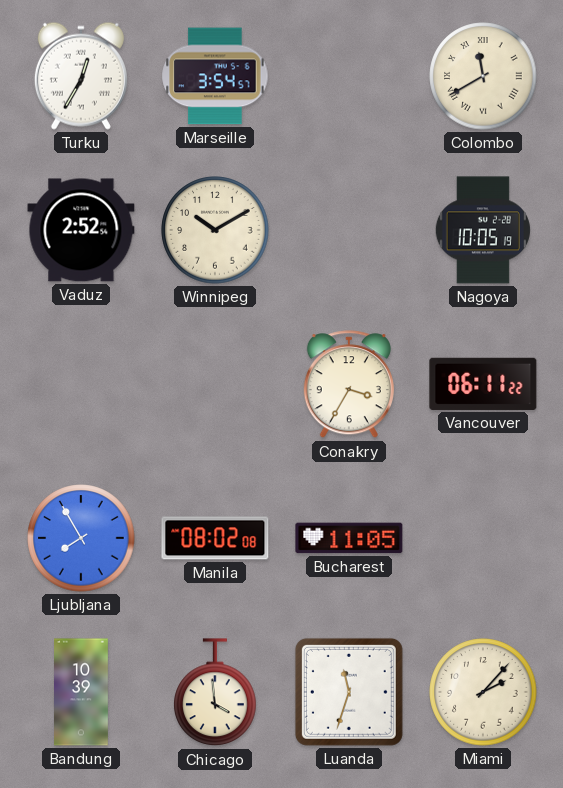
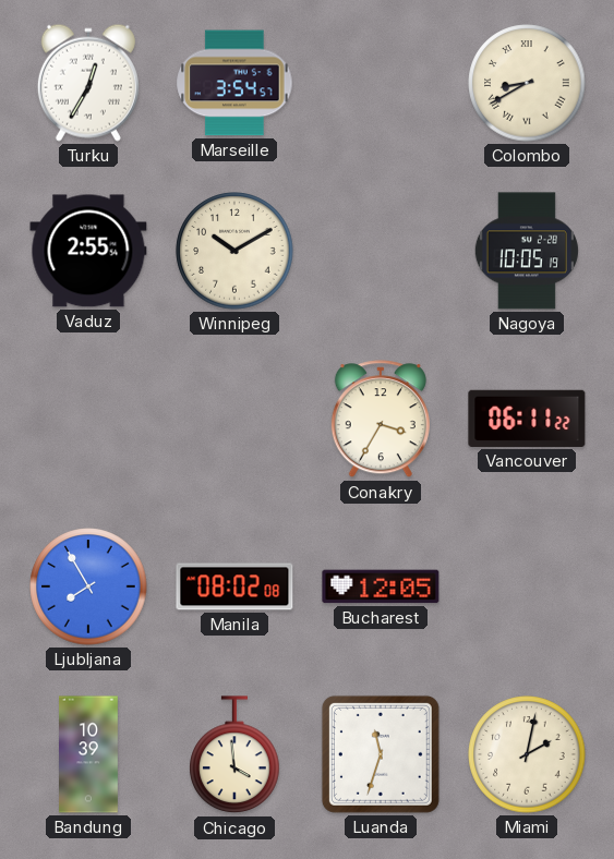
Colombo: 11:40 -> 8:40
Vaduz: 2:52 -> 2:55
Bucharest: 11:05 -> 12:05
Miami: 2:07 -> 2:02
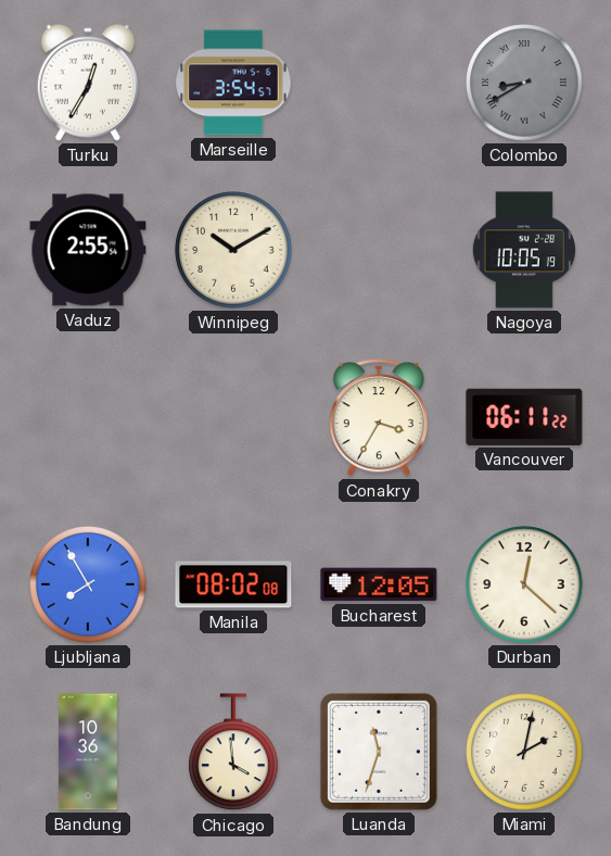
Colombo dial: cream -> grey
Durban: none -> 12:22
Bandung: 10:39 -> 10:36
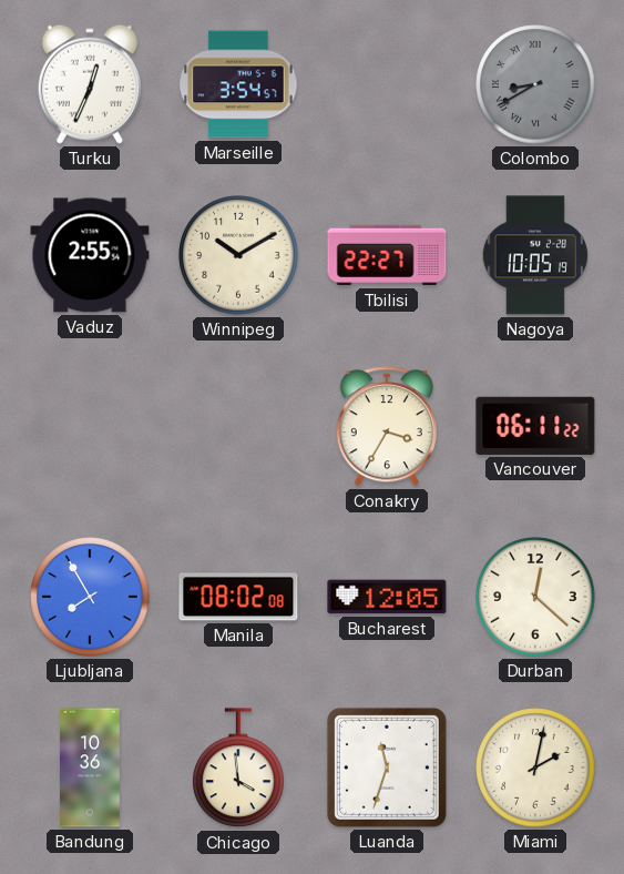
Turku: 12:35 -> 12:34
Tbilisi: none -> 22:27
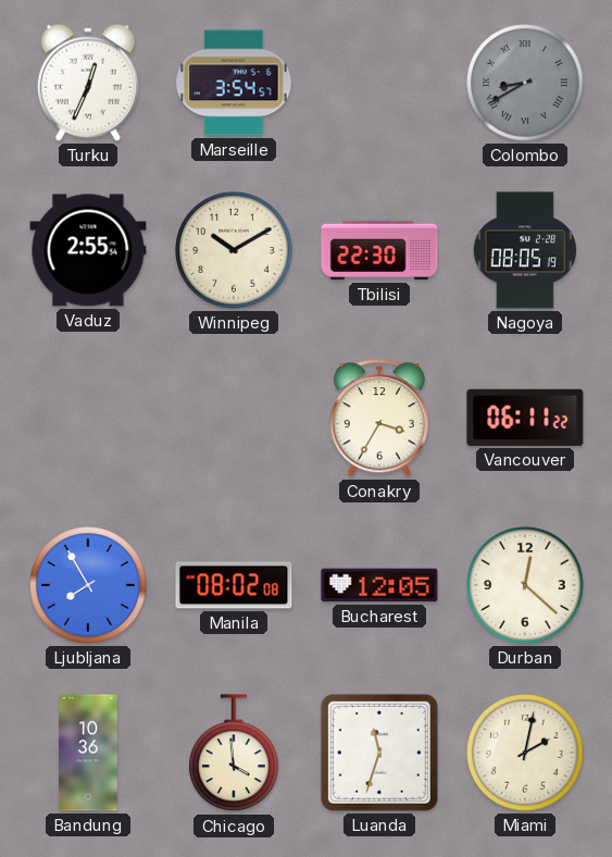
Tbilisi: 22:27 -> 22:30
Nagoya: 10:05 -> 08:05
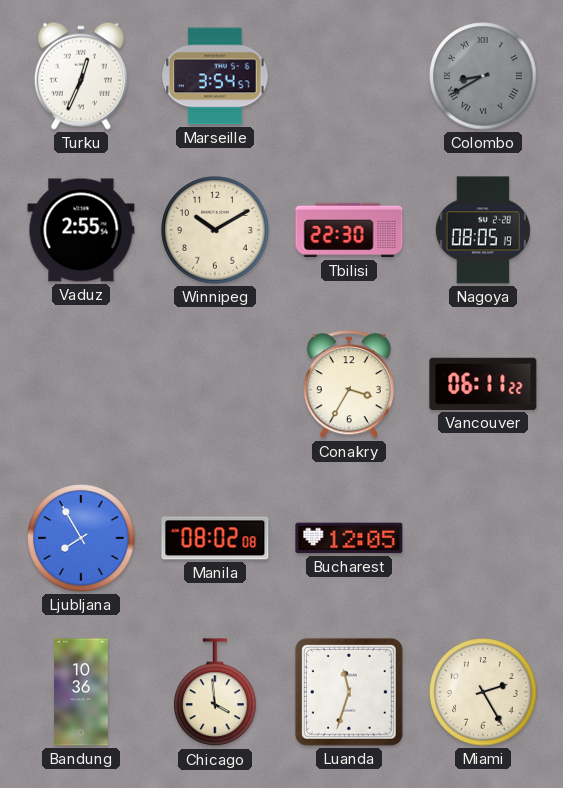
Durban: 12:22 -> none
Miami: 2:02 -> 2:25
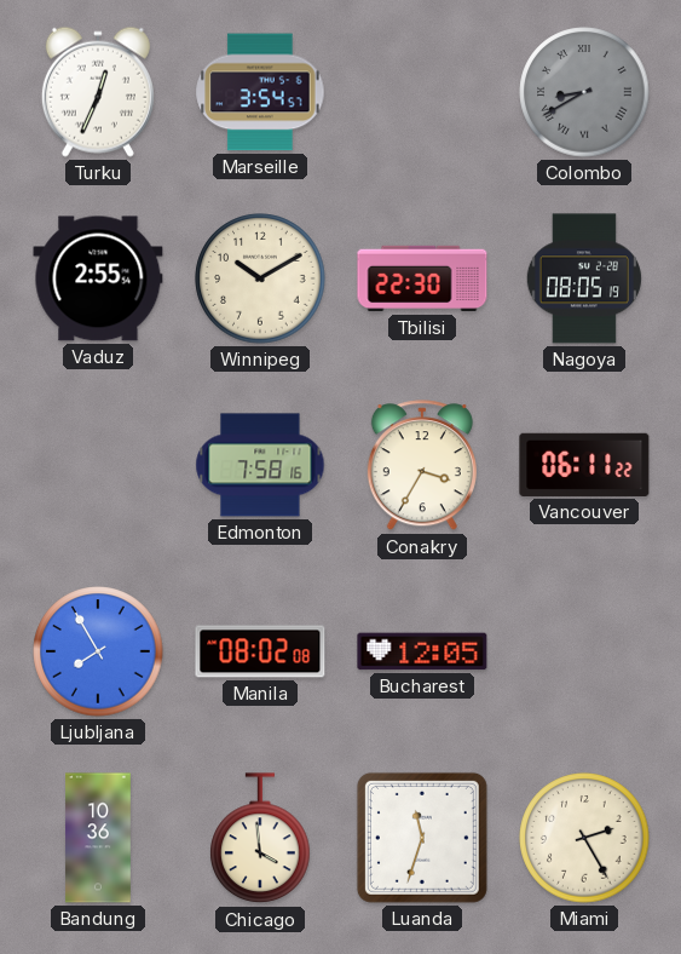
Edmonton: none -> 7:58
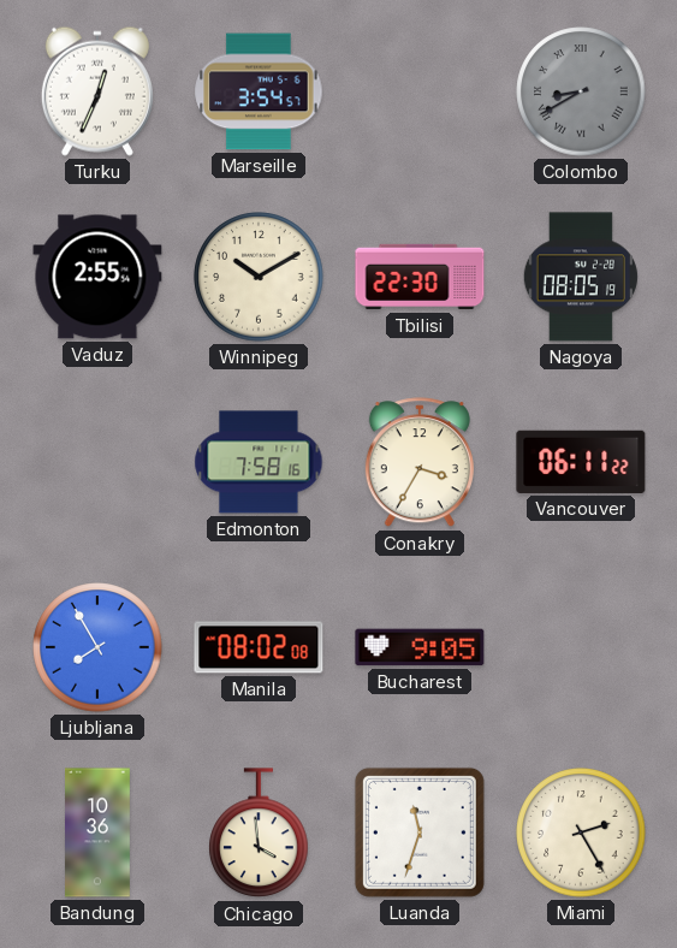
Bucharest: 12:05 -> 9:05
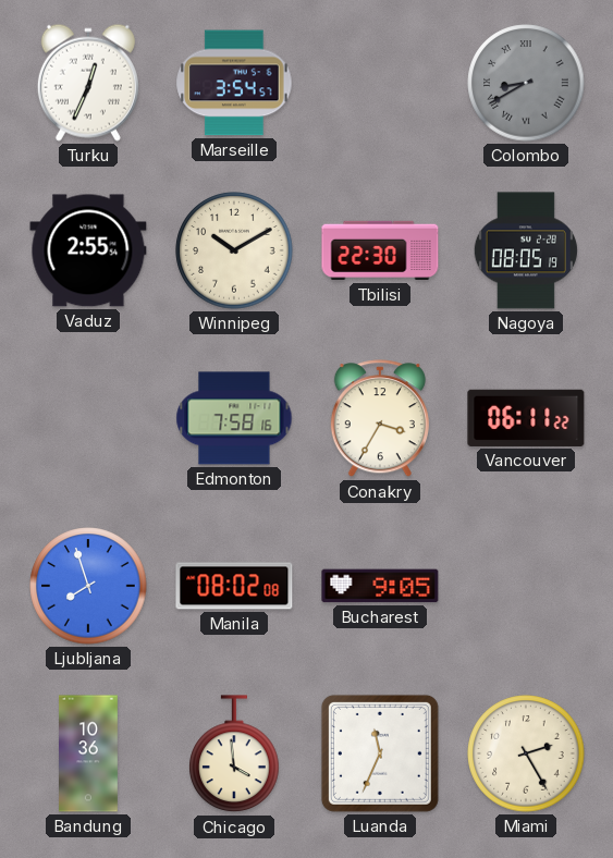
Ljubljana: 7:55 -> 7:57
Luanda: 11:33 -> 11:34
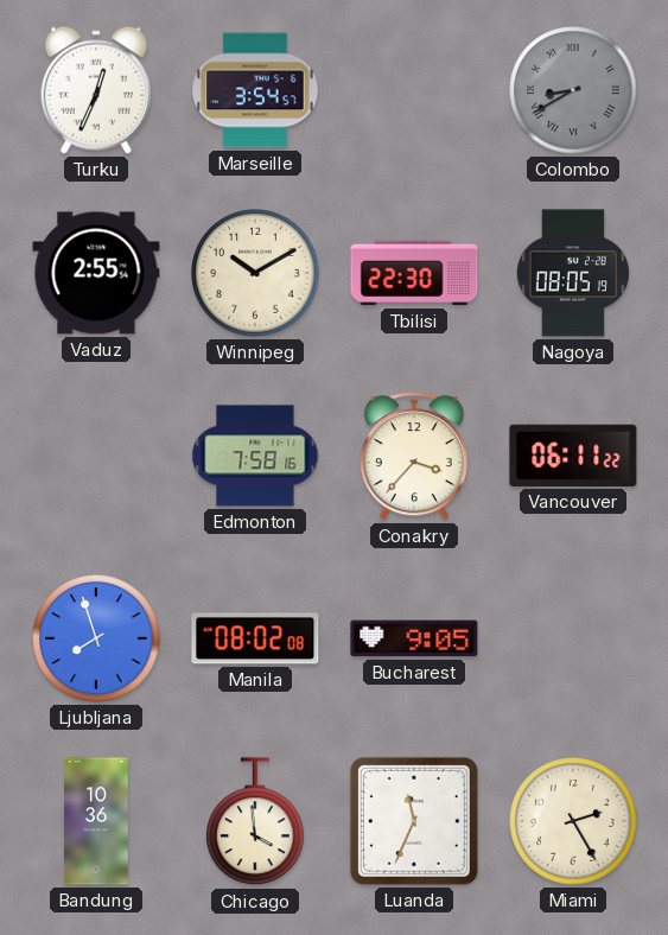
Conakry: 3:35 -> 3:37
